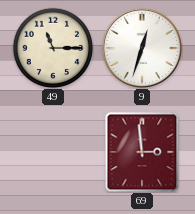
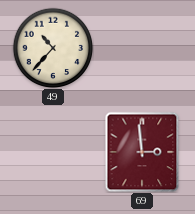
49: 11:15 -> 10:37
9: 12:33 -> none
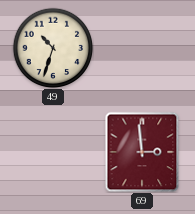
49: 10:37 -> 10:33
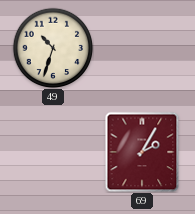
69: 2:59 -> 2:05
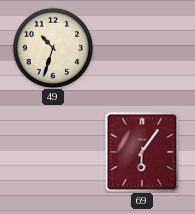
69: 2:05 -> 6:06
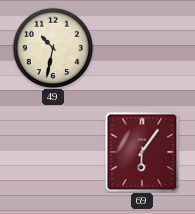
49: 10:33 -> 10:32
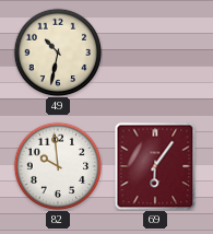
82: none -> 9:59
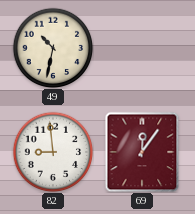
82: 9:59 -> 8:59
69: 6:06 -> 12:06
